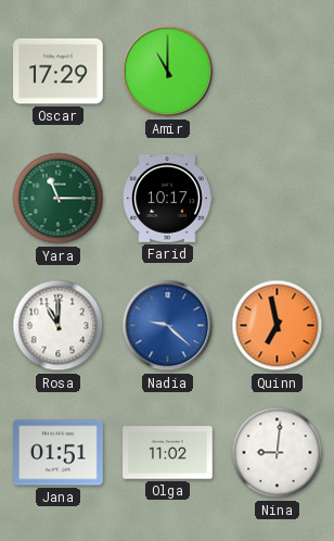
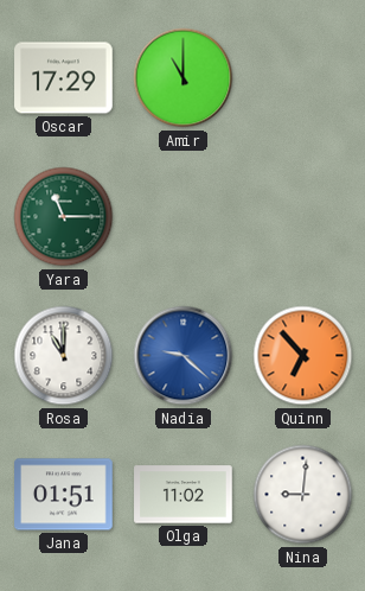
Farid: 10:17 -> none
Quinn: 6:58 -> 6:53
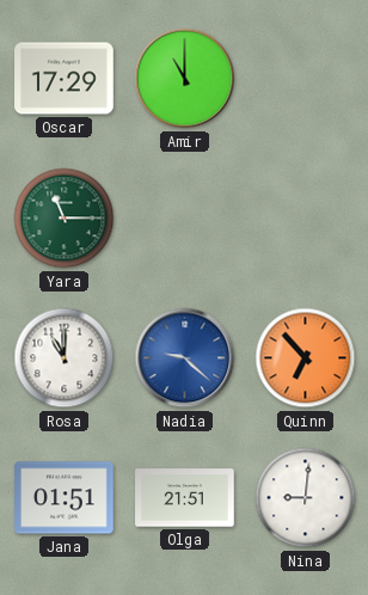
Olga: 11:02 -> 21:51
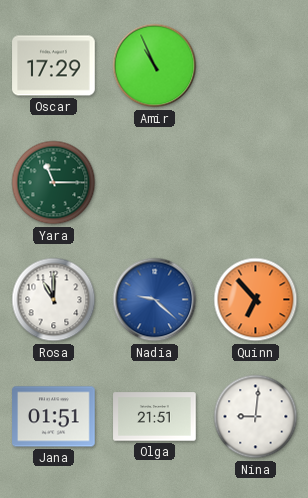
Amir: 11:00 -> 10:56
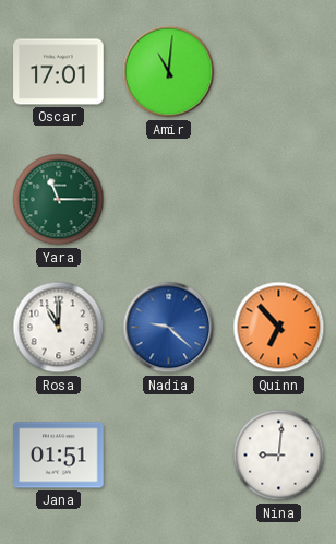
Oscar: 17:29 -> 17:01
Amir: 10:56 -> 11:01
Olga: 21:51 -> none
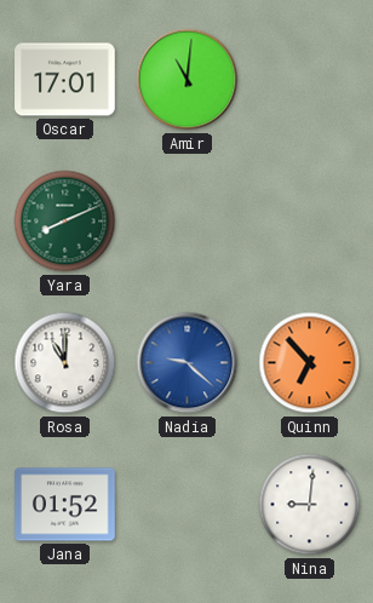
Yara: 11:15 -> 8:11
Jana: 01:51 -> 01:52
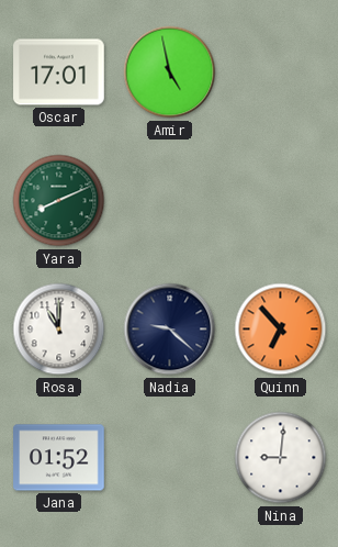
Amir: 11:01 -> 4:58
Nadia dial: blue -> navy
